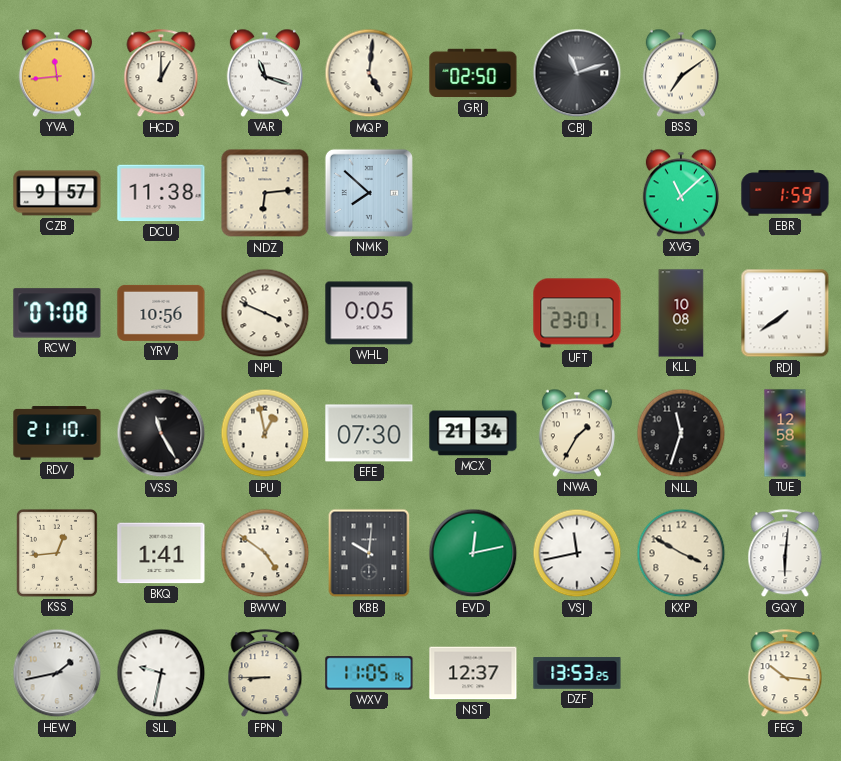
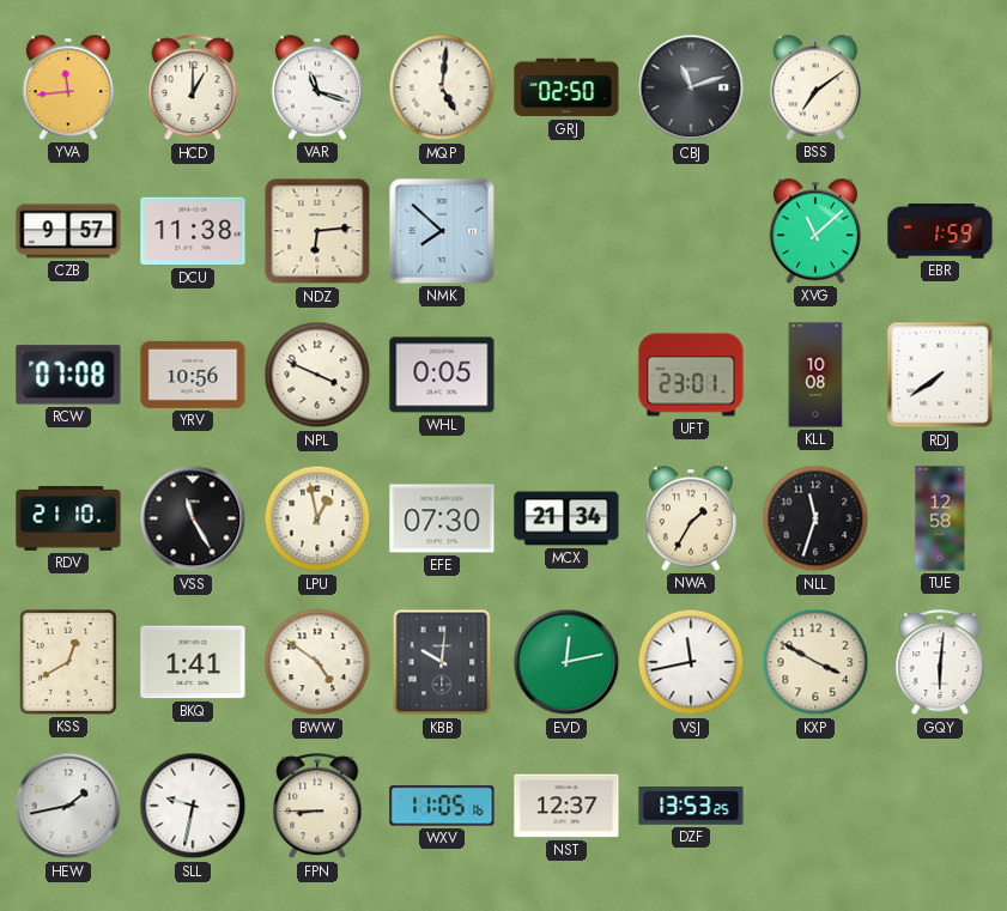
KSS: 12:44 -> 12:40
FEG: 10:16 -> none
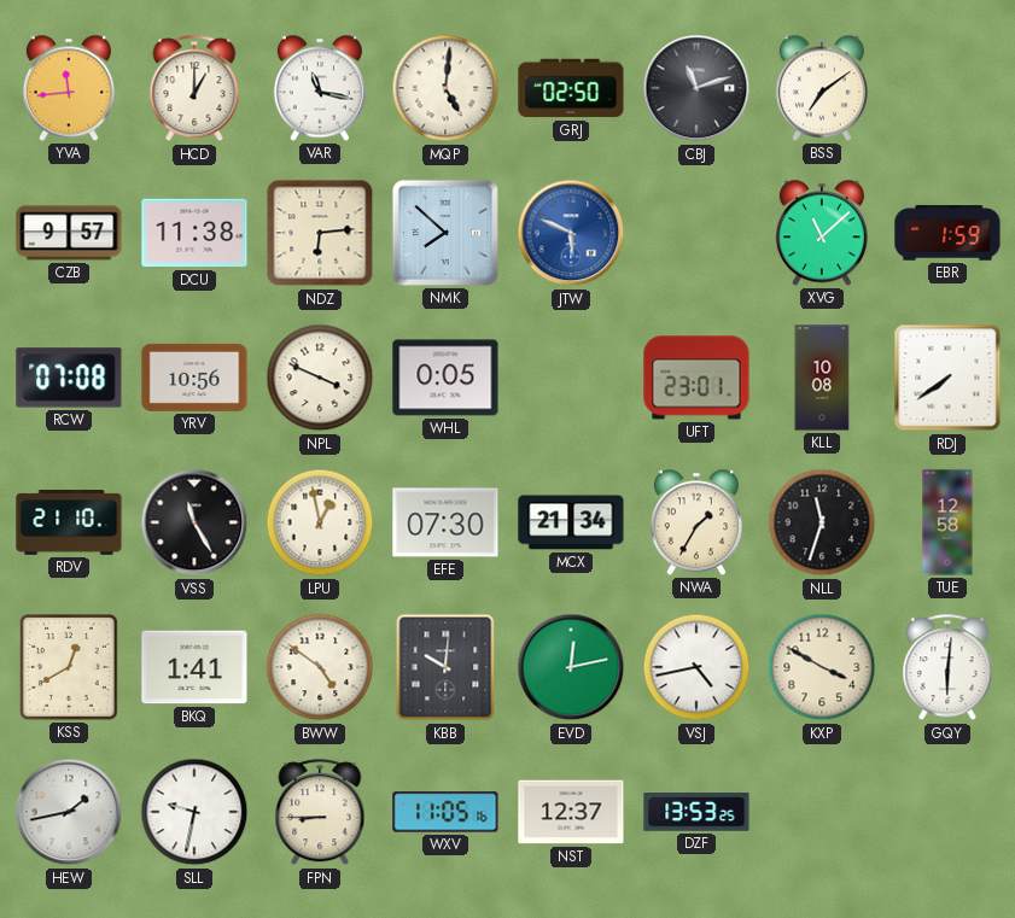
VAR: 11:18 -> 11:17
JTW: none -> 5:49
VSJ: 11:43 -> 4:43
